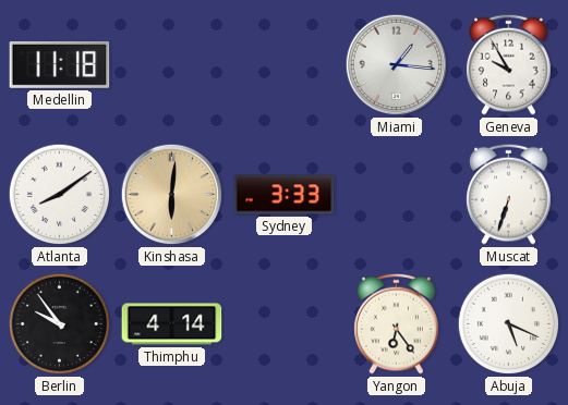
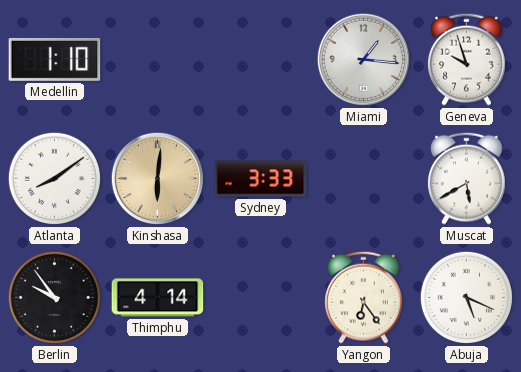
Medellin: 11:18 -> 1:10
Geneva: 9:55 -> 9:57
Muscat: 6:33 -> 5:40
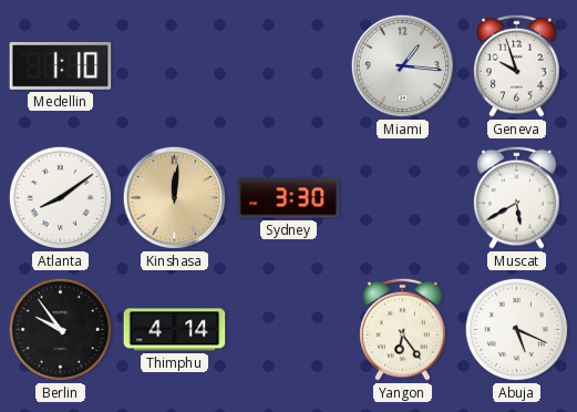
Kinshasa: 6:01 -> 12:01
Sydney: 3:33 -> 3:30
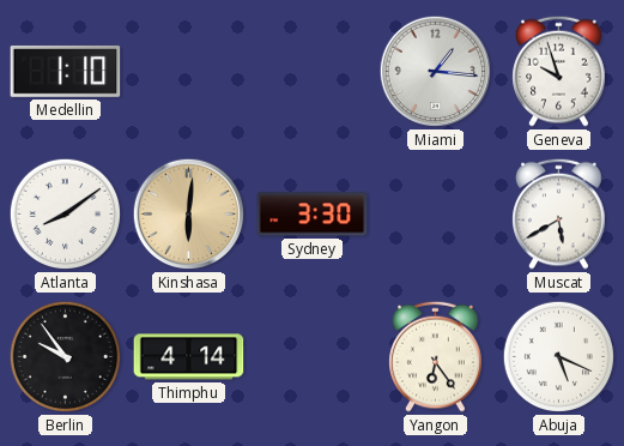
Kinshasa: 12:01 -> 6:01
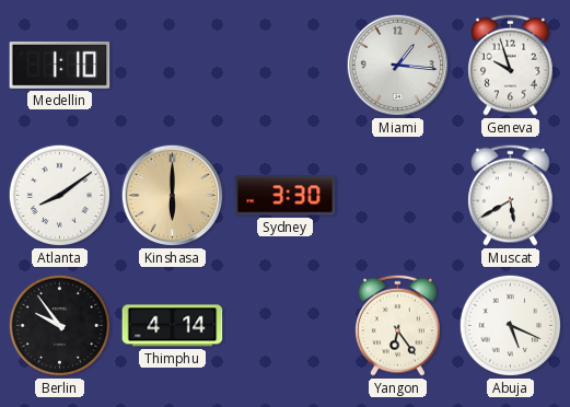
Kinshasa: 6:01 -> 6:00
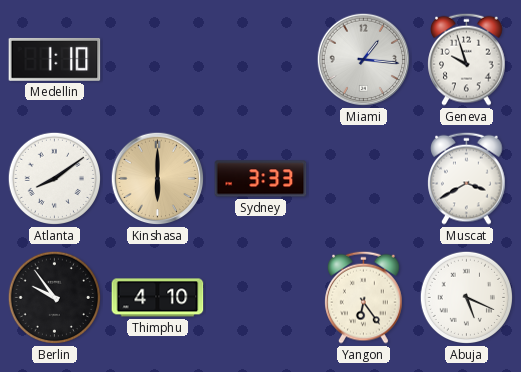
Sydney: 3:30 -> 3:33
Muscat: 5:40 -> 3:40
Thimphu: 4:14 -> 4:10
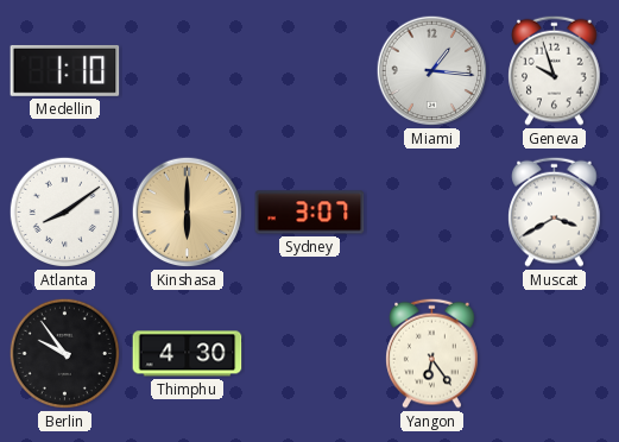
Sydney: 3:33 -> 3:07
Thimphu: 4:10 -> 4:30
Abuja: 5:19 -> none
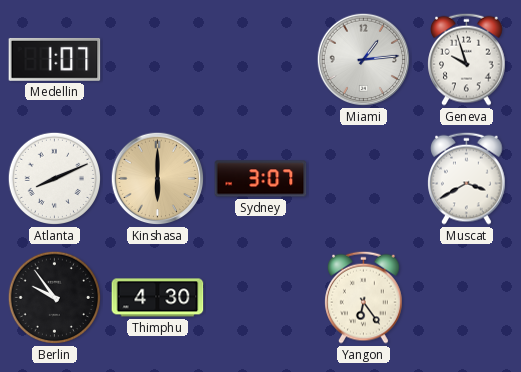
Medellin: 1:10 -> 1:07
Miami: 1:16 -> 1:14
Atlanta: 8:09 -> 8:11
